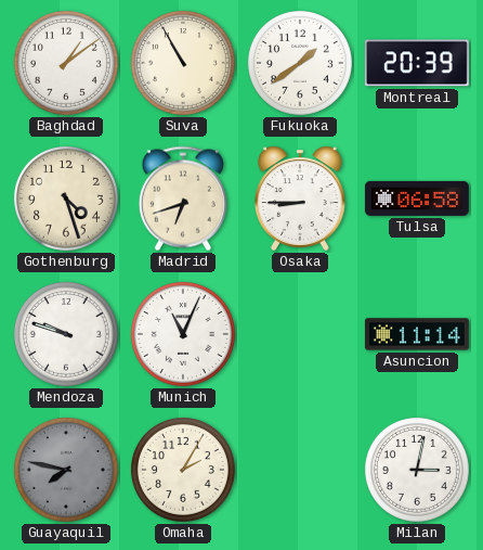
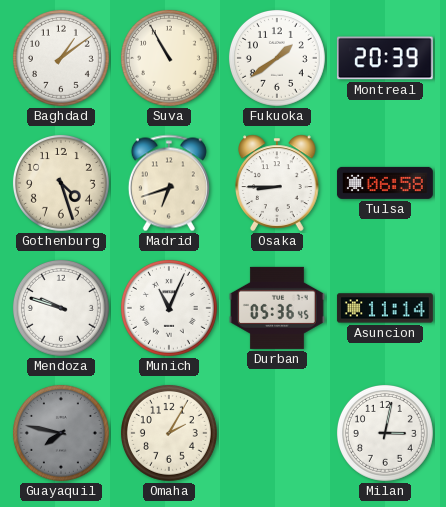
Durban: none -> 05:36
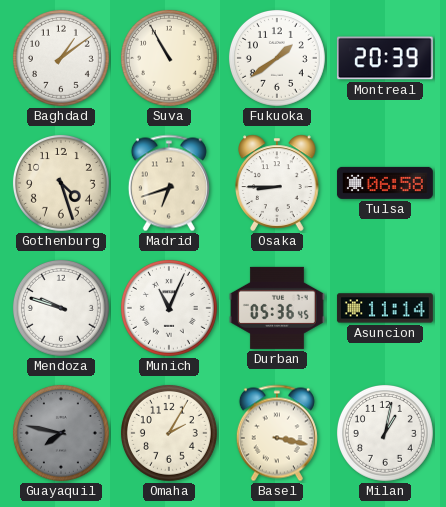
Basel: none -> 3:17
Milan: 3:02 -> 1:02
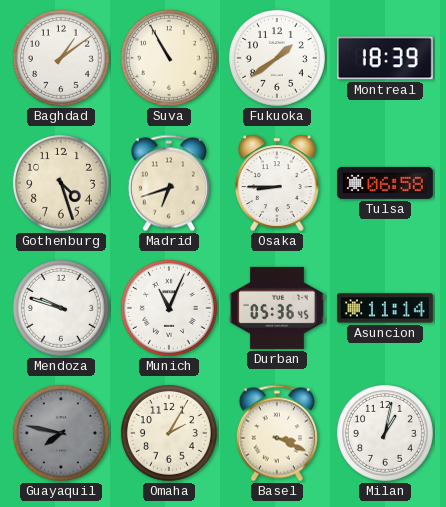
Montreal: 20:39 -> 18:39
Basel: 3:17 -> 3:19
